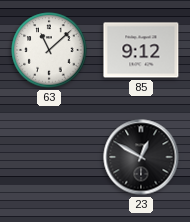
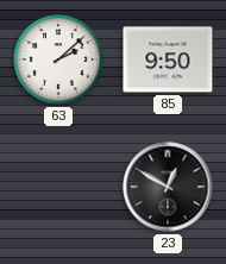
63: 11:08 -> 2:08
85: 9:12 -> 9:50
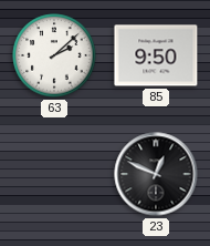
23: 12:50 -> 12:49
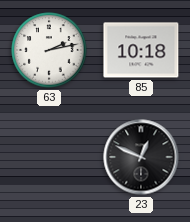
63: 2:08 -> 2:13
85: 9:50 -> 10:18
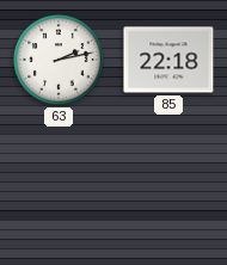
85: 10:18 -> 22:18
23: 12:49 -> none
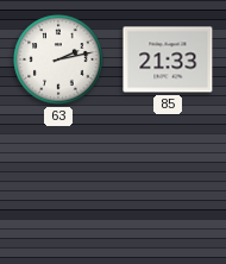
85: 22:18 -> 21:33
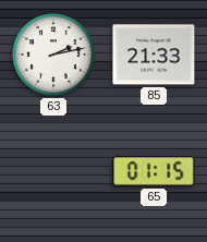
65: none -> 01:15
